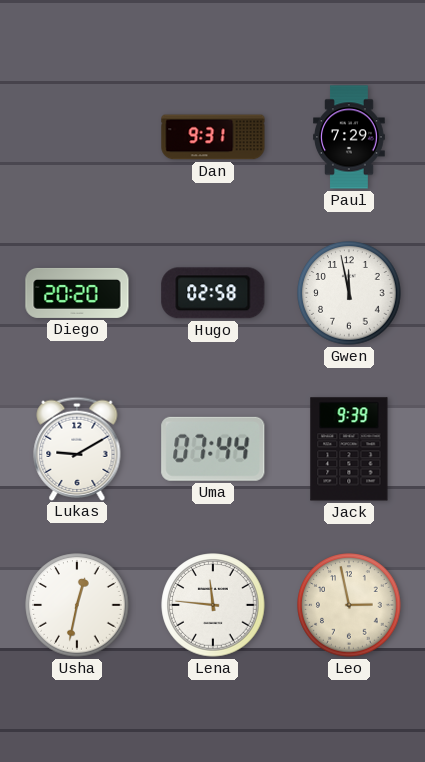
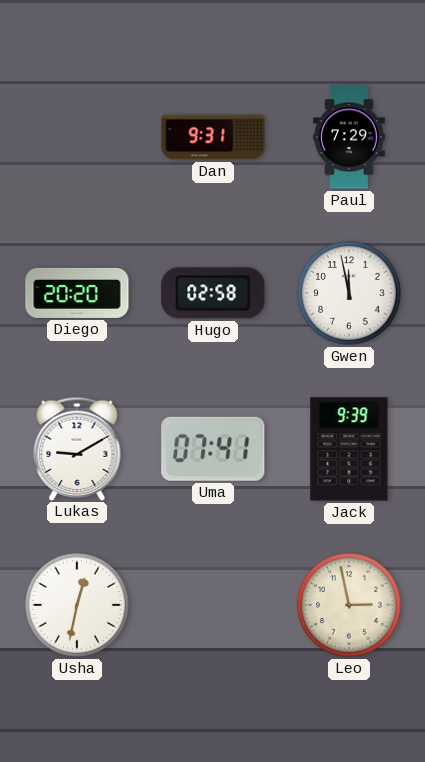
Uma: 07:44 -> 07:41
Lena: 11:46 -> none
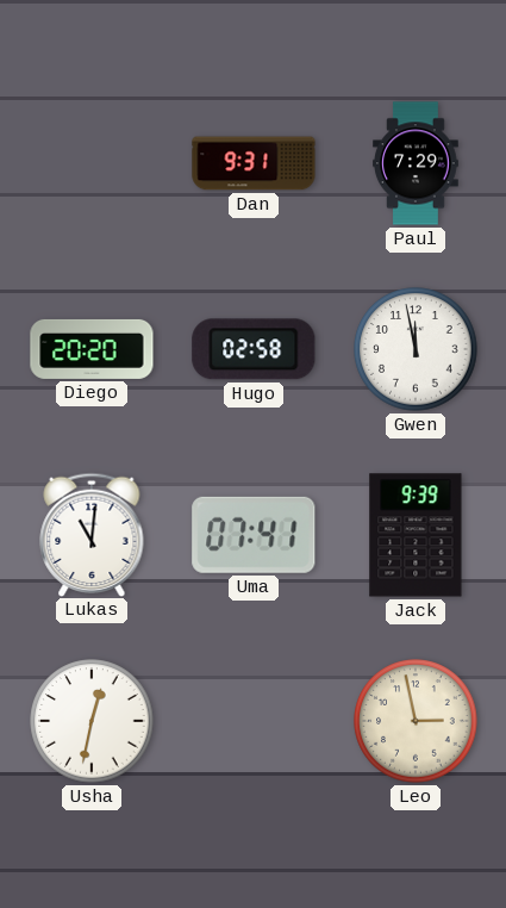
Lukas: 9:10 -> 11:01
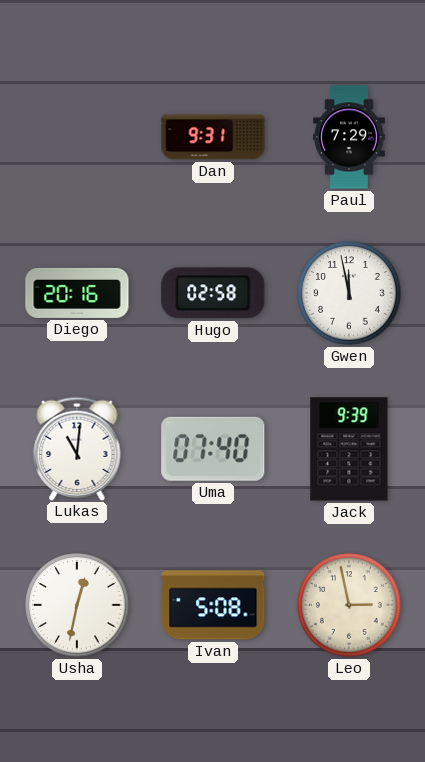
Diego: 20:20 -> 20:16
Uma: 07:41 -> 07:40
Ivan: none -> 5:08
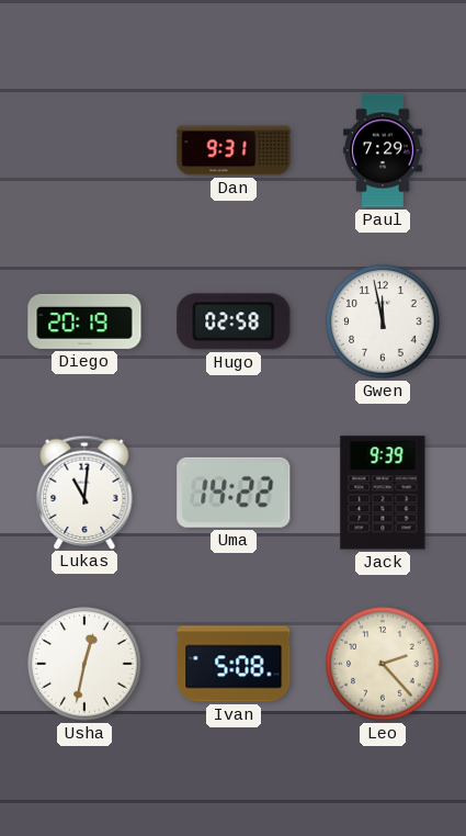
Diego: 20:16 -> 20:19
Uma: 07:40 -> 14:22
Leo: 2:58 -> 2:23
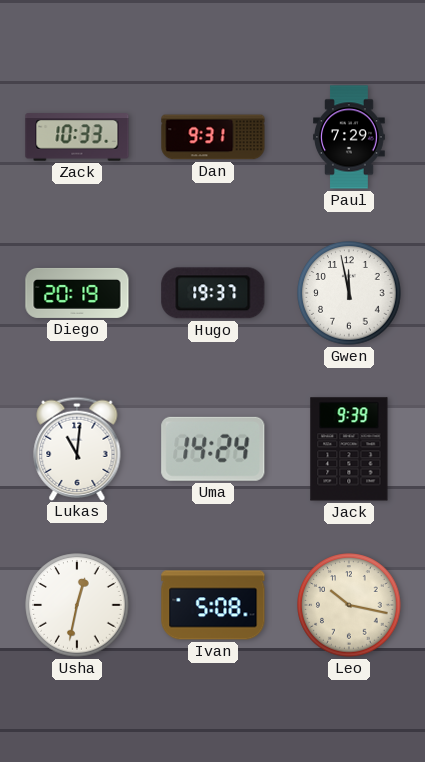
Zack: none -> 10:33
Hugo: 02:58 -> 19:37
Uma: 14:22 -> 14:24
Leo: 2:23 -> 10:17
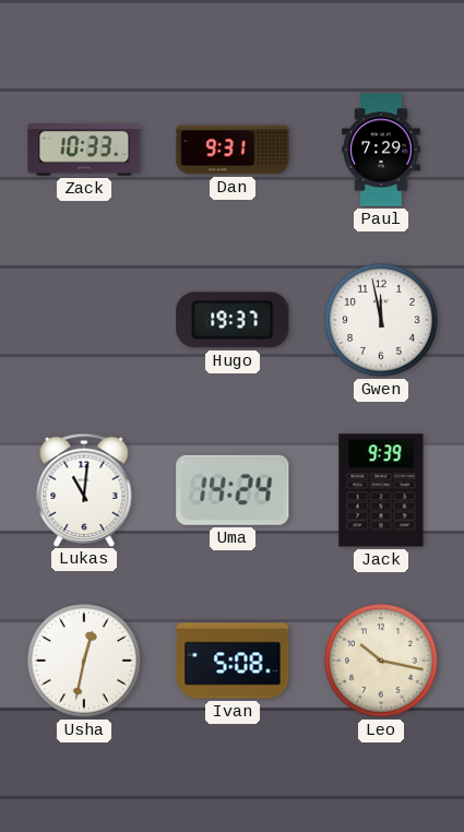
Diego: 20:19 -> none
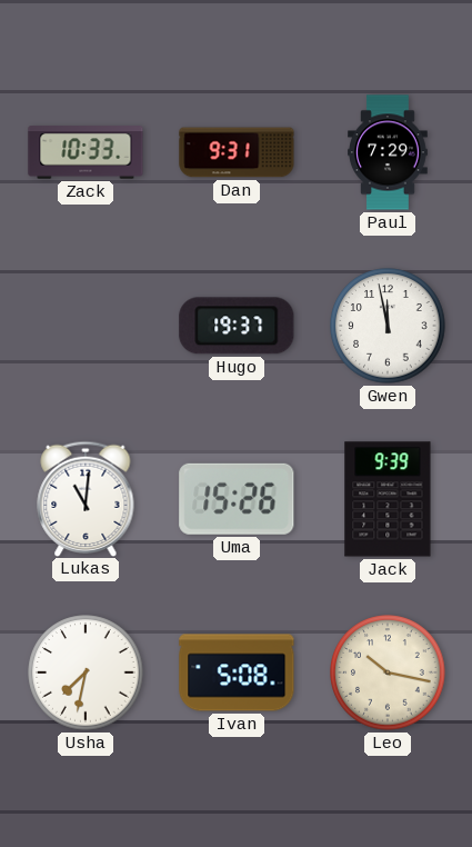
Uma: 14:24 -> 15:26
Usha: 12:32 -> 7:32
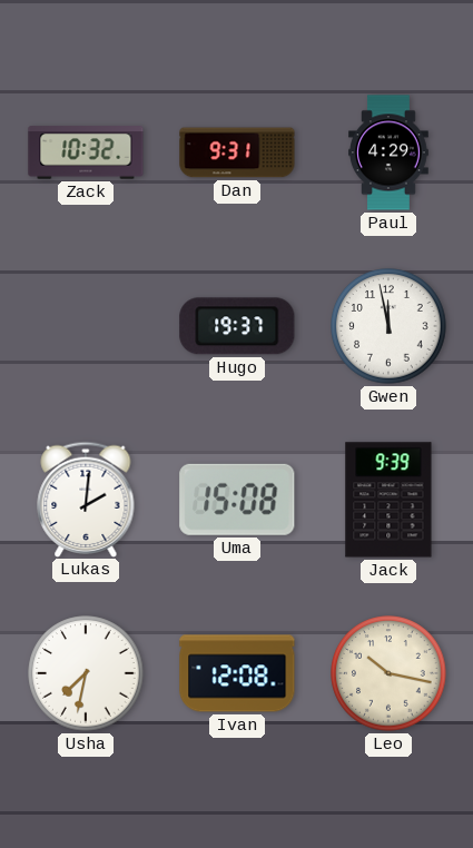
Zack: 10:33 -> 10:32
Paul: 7:29 -> 4:29
Lukas: 11:01 -> 2:01
Uma: 15:26 -> 15:08
Ivan: 5:08 -> 12:08
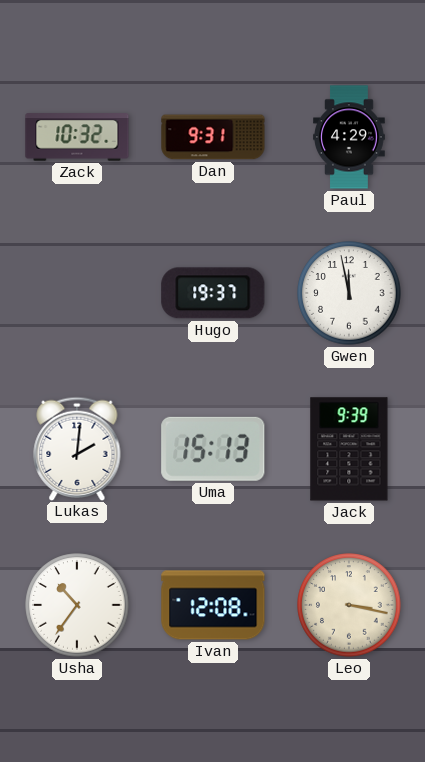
Uma: 15:08 -> 15:13
Usha: 7:32 -> 10:36
Leo: 10:17 -> 3:17
